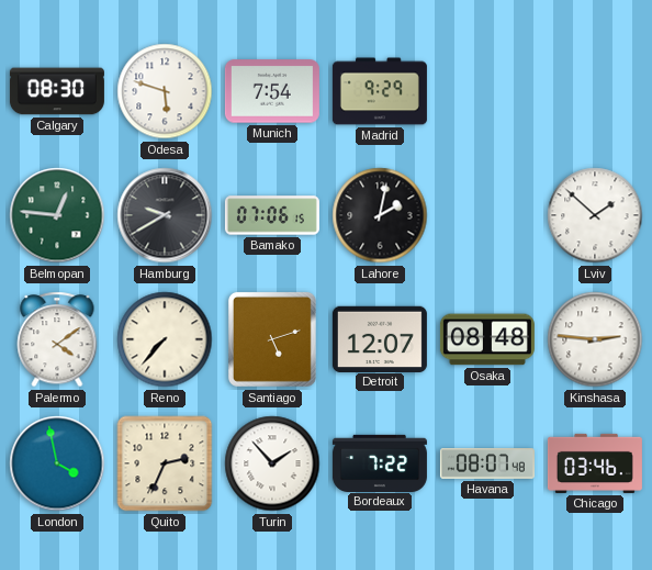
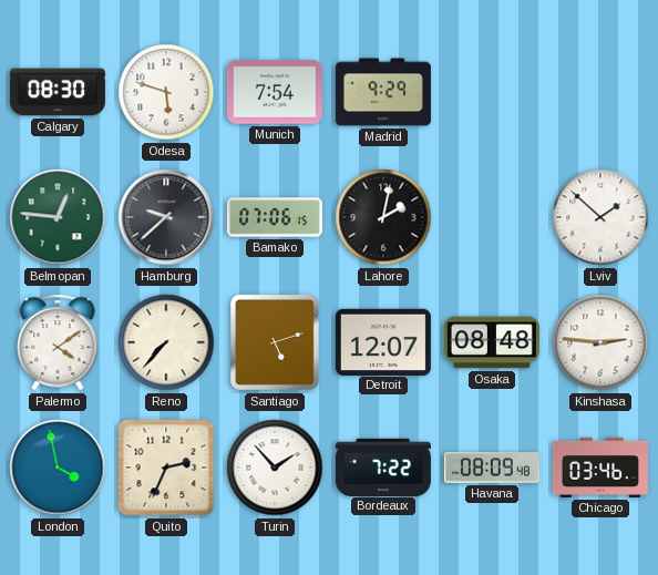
Hamburg: 9:40 -> 9:38
Havana: 08:07 -> 08:09
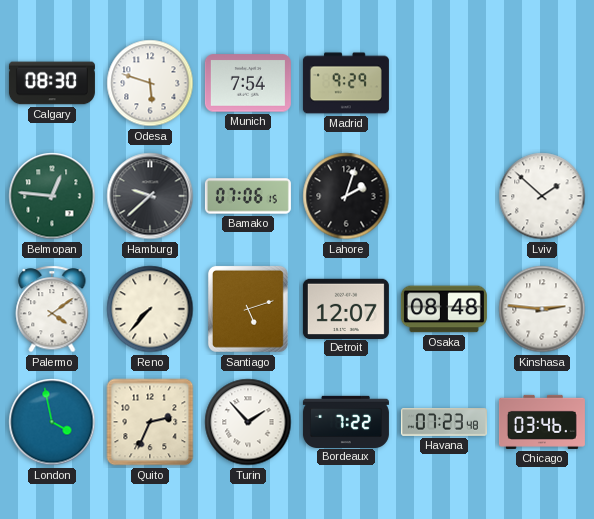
Lahore: 2:02 -> 2:03
Havana: 08:09 -> 07:23
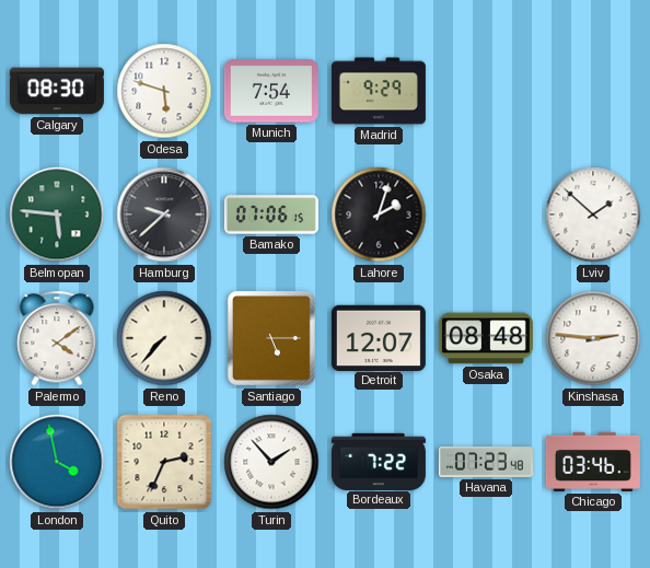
Belmopan: 12:46 -> 5:46
Santiago: 5:12 -> 5:15
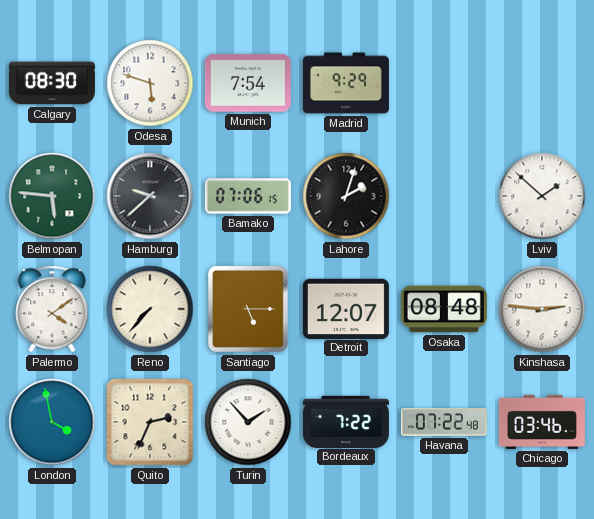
Havana: 07:23 -> 07:22
